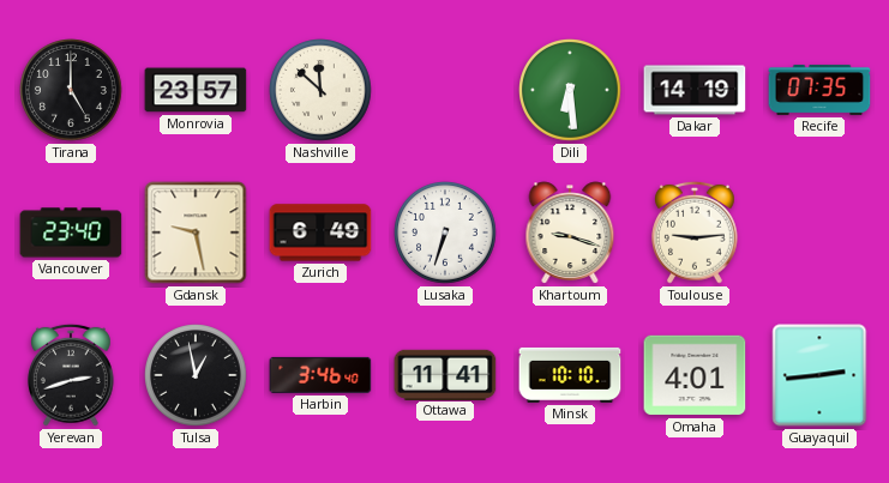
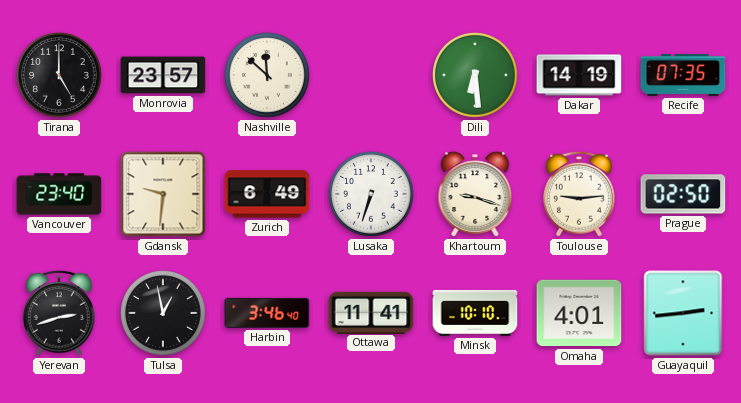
Gdansk: 9:28 -> 9:31
Prague: none -> 02:50
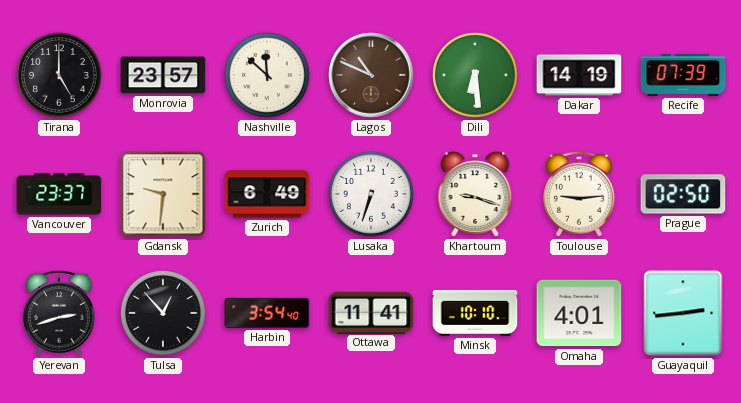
Lagos: none -> 10:49
Recife: 07:35 -> 07:39
Vancouver: 23:40 -> 23:37
Tulsa: 12:58 -> 12:53
Harbin: 3:46 -> 3:54
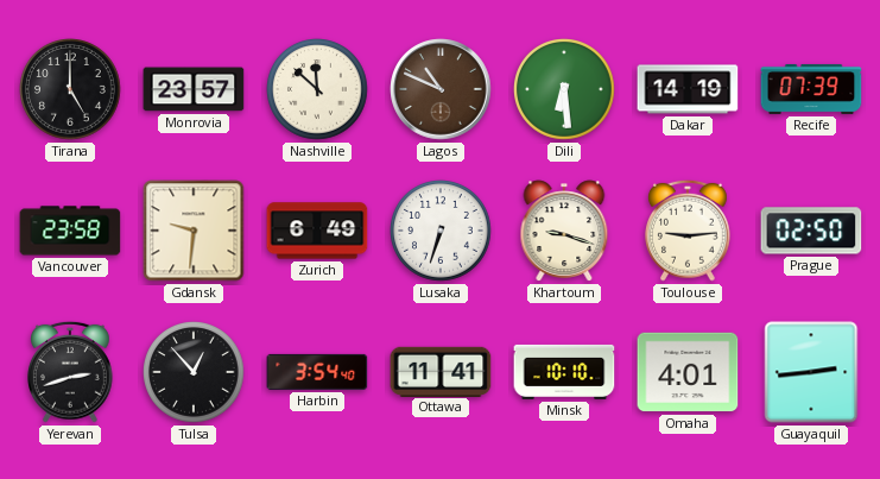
Vancouver: 23:37 -> 23:58
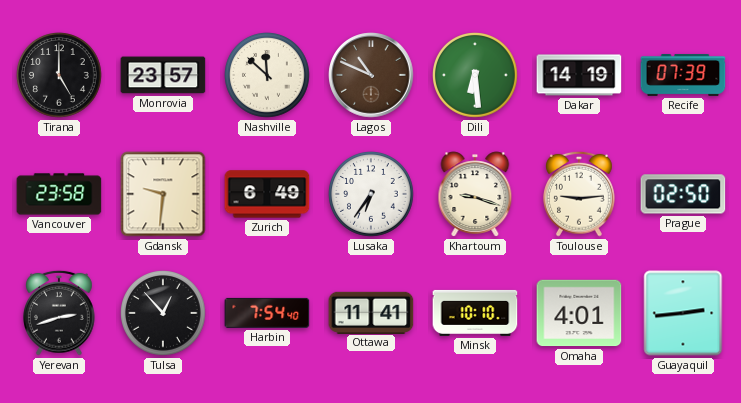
Lusaka: 6:33 -> 6:36
Harbin: 3:54 -> 7:54
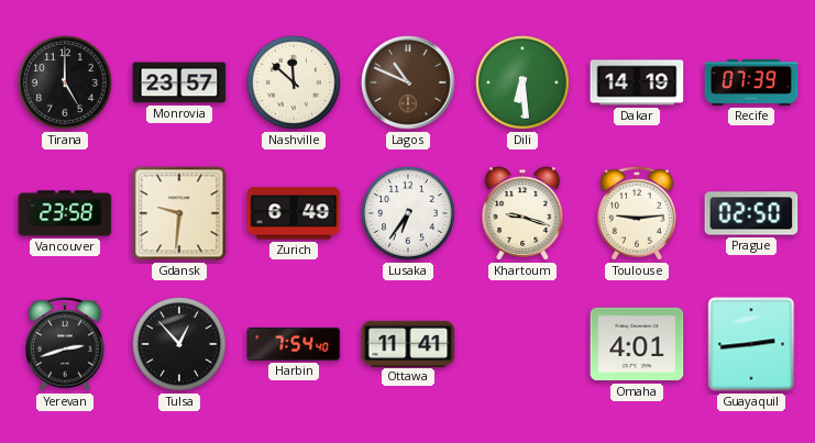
Minsk: 10:10 -> none
